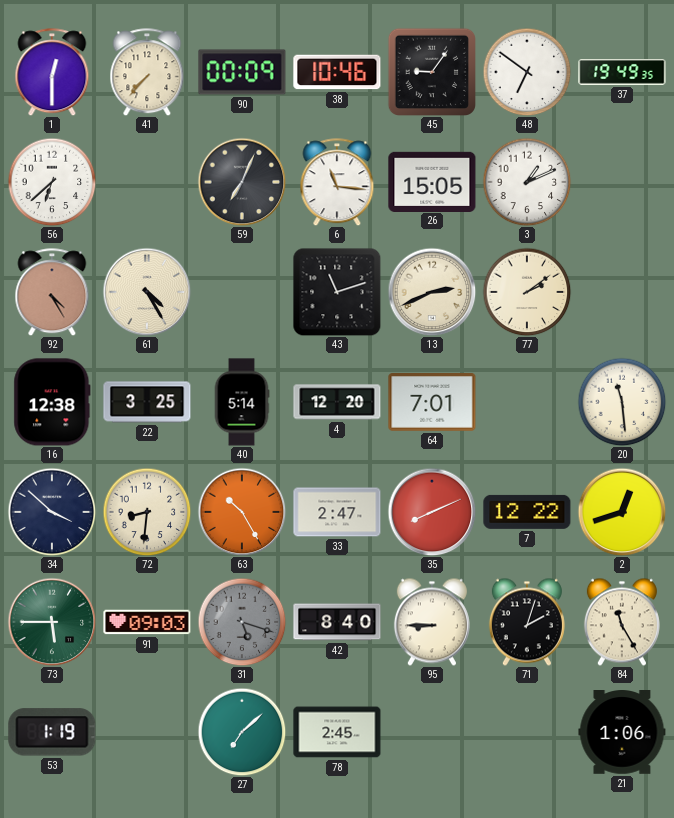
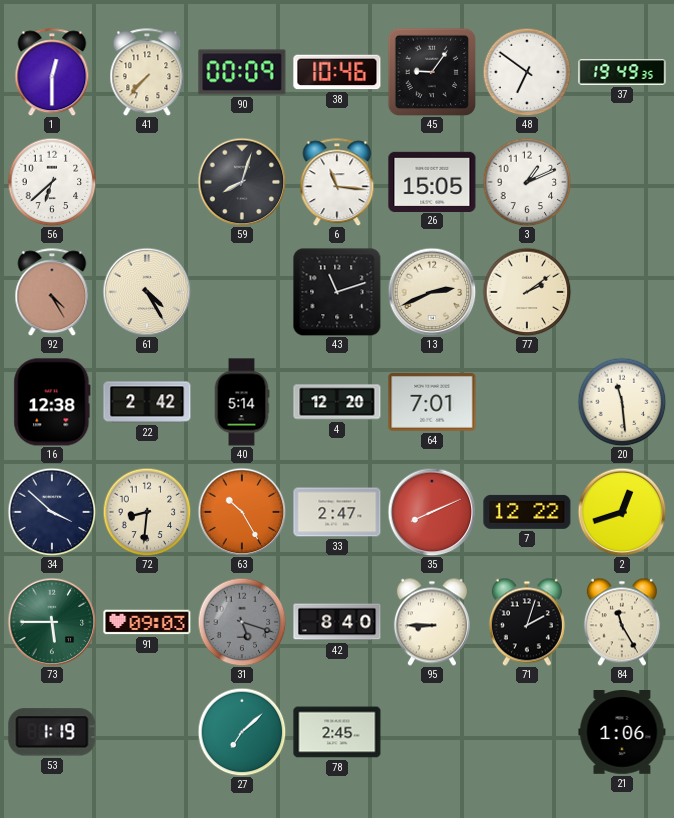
59: 7:04 -> 8:03
22: 3:25 -> 2:42
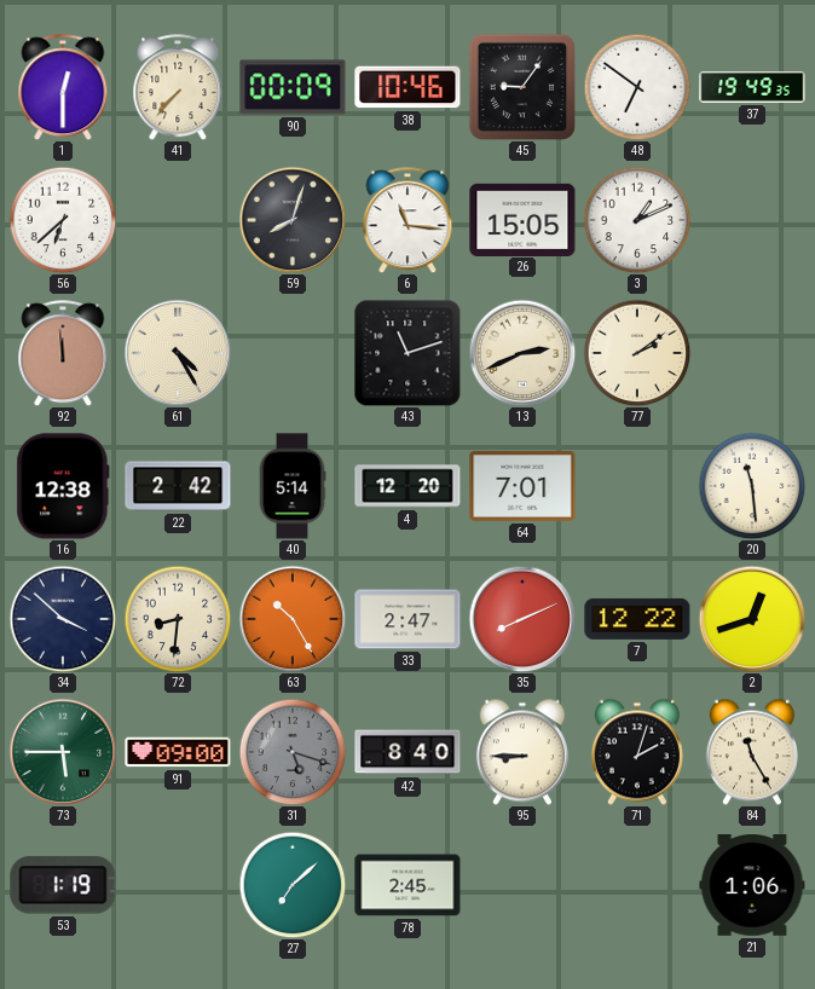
92: 4:25 -> 11:59
91: 09:03 -> 09:00
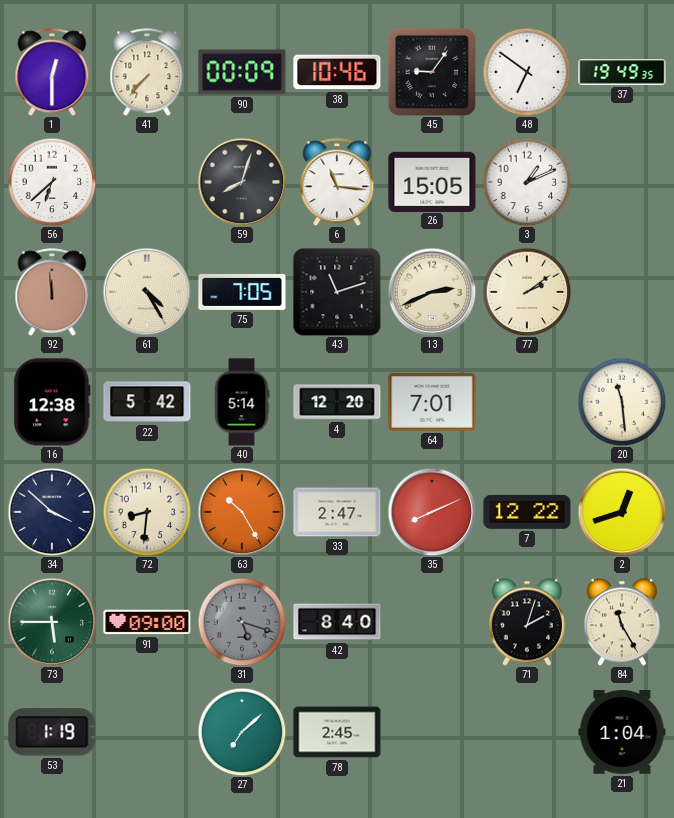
75: none -> 7:05
22: 2:42 -> 5:42
95: 8:45 -> none
21: 1:06 -> 1:04
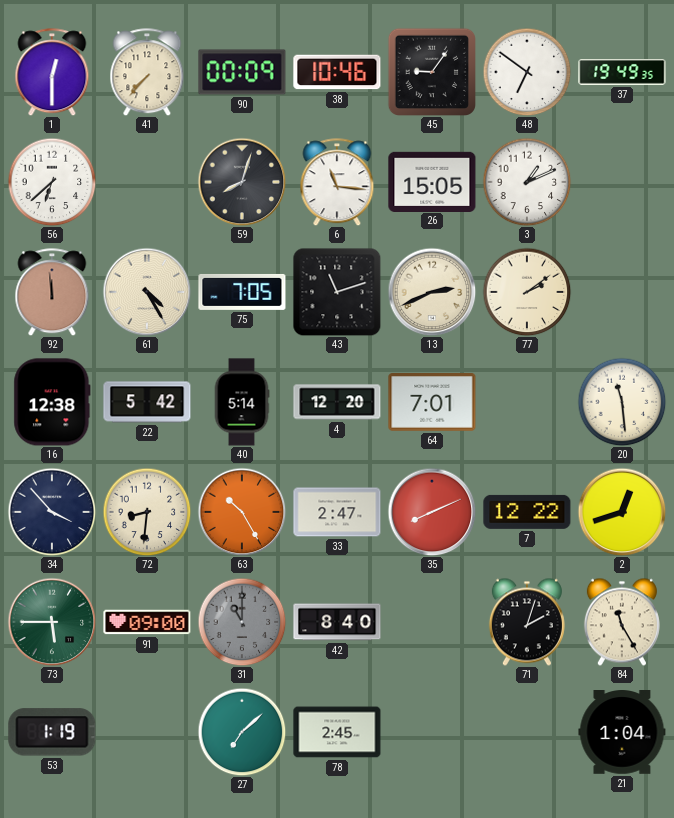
34: 3:52 -> 3:53
31: 5:18 -> 11:00
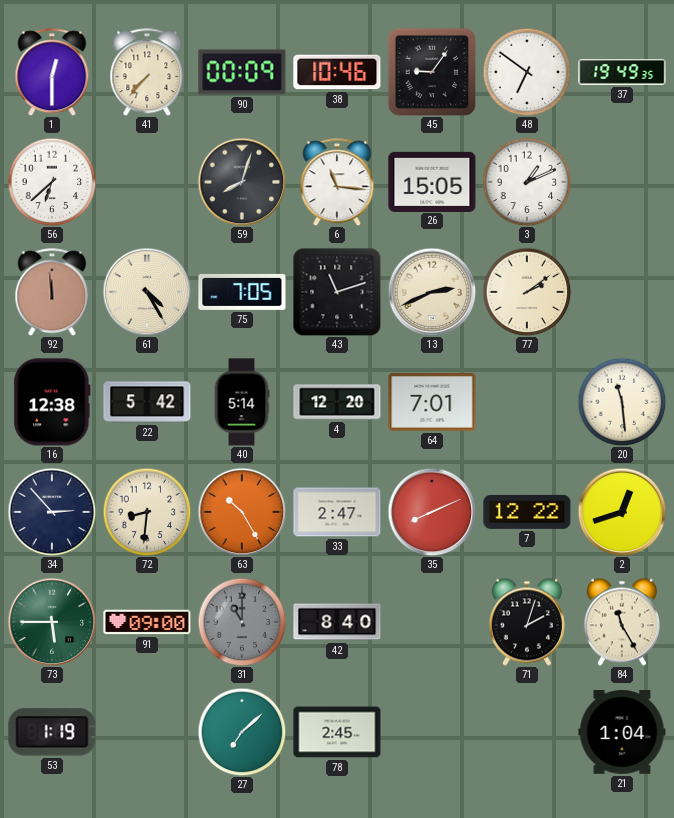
34: 3:53 -> 2:53
